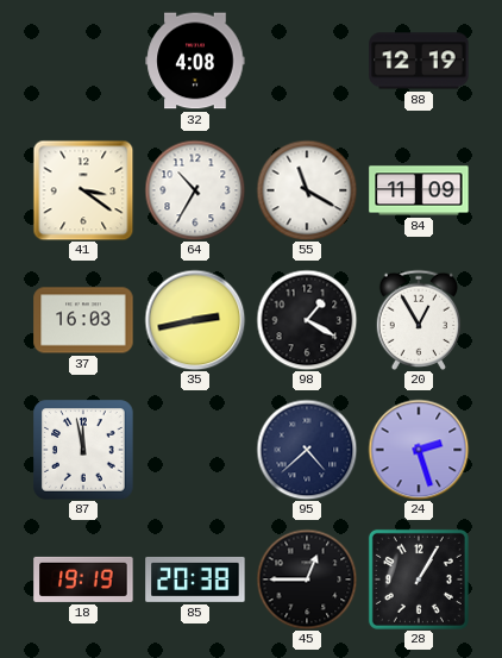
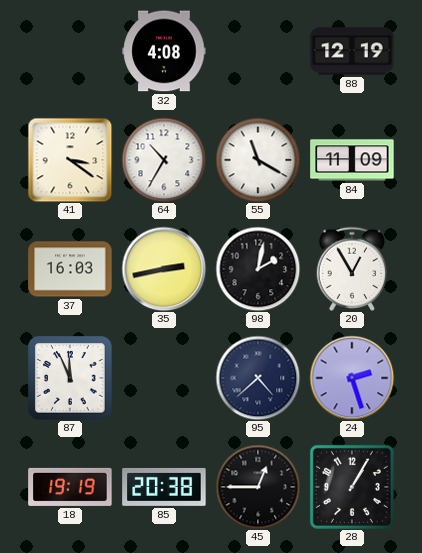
98: 1:20 -> 2:02
87: 11:58 -> 11:56
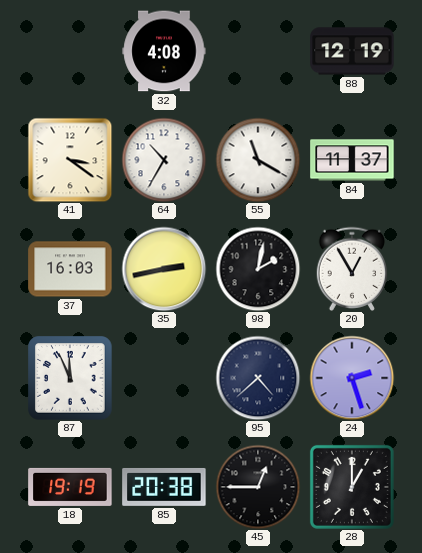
84: 11:09 -> 11:37
28: 1:05 -> 1:00
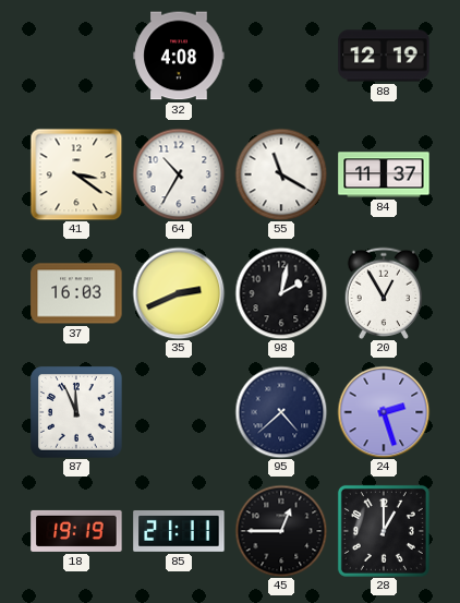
35: 2:43 -> 2:41
85: 20:38 -> 21:11
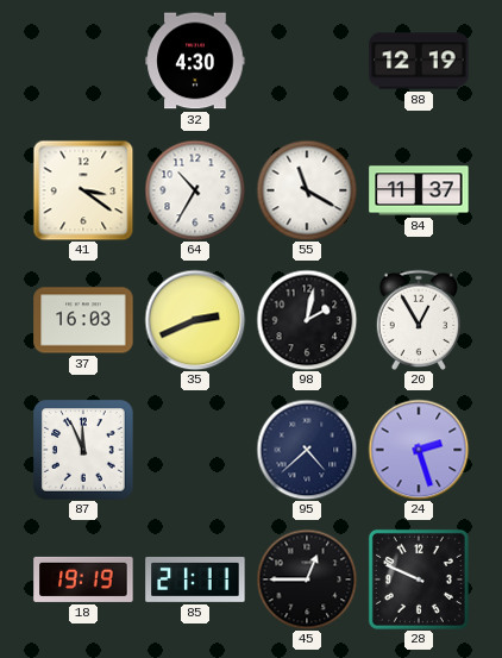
32: 4:08 -> 4:30
28: 1:00 -> 9:49
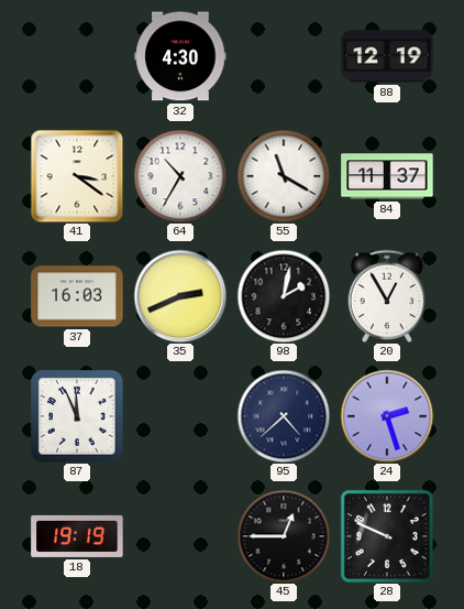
85: 21:11 -> none
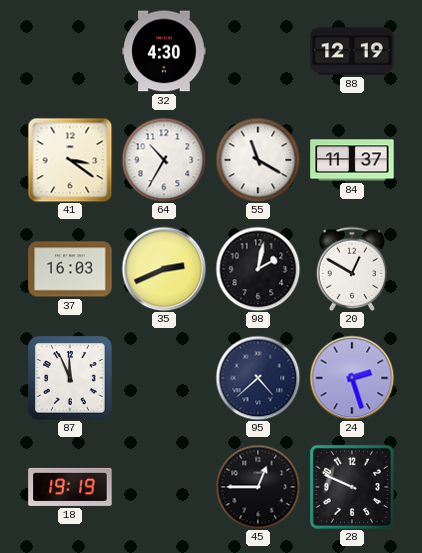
20: 12:55 -> 12:50
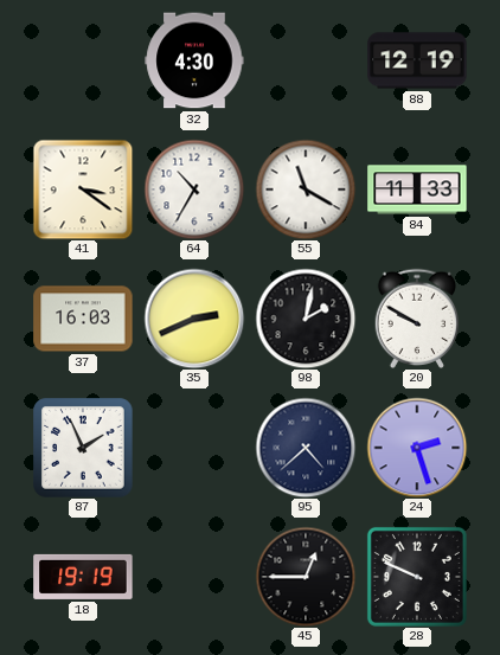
84: 11:37 -> 11:33
20: 12:50 -> 9:50
87: 11:56 -> 1:56
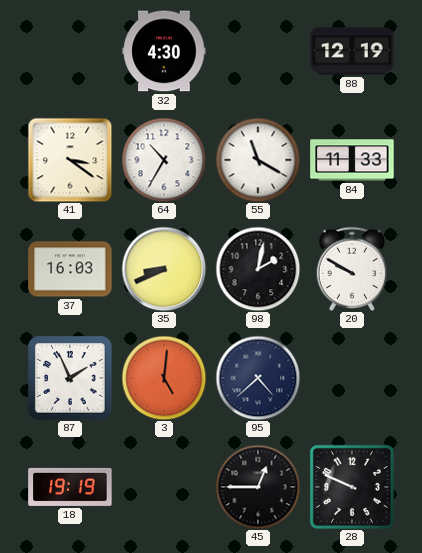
35: 2:41 -> 8:41
3: none -> 5:01
24: 2:27 -> none
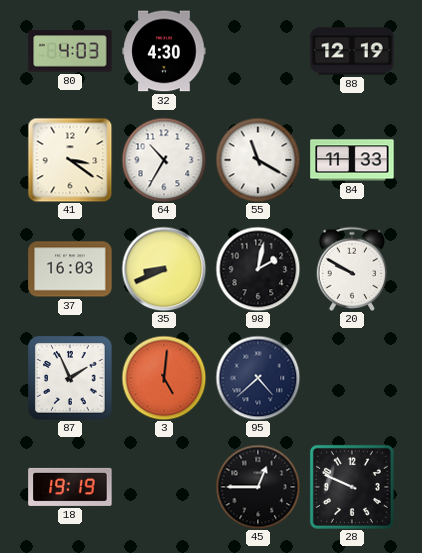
80: none -> 4:03
